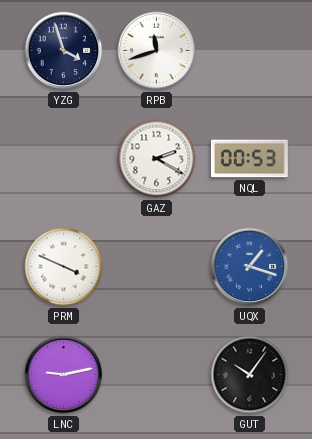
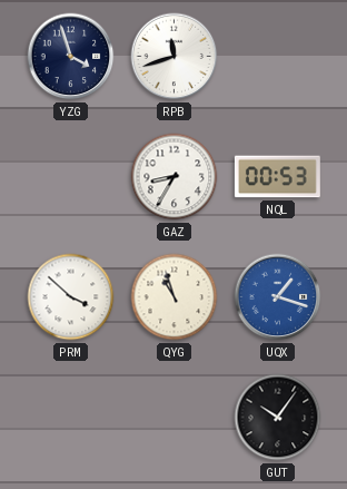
GAZ: 2:20 -> 8:35
PRM: 3:49 -> 3:52
QYG: none -> 10:57
LNC: 9:13 -> none
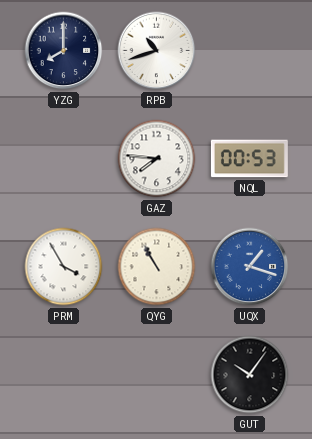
YZG: 3:57 -> 8:00
RPB: 11:42 -> 10:42
GAZ: 8:35 -> 7:46
PRM: 3:52 -> 3:55
QYG: 10:57 -> 10:55
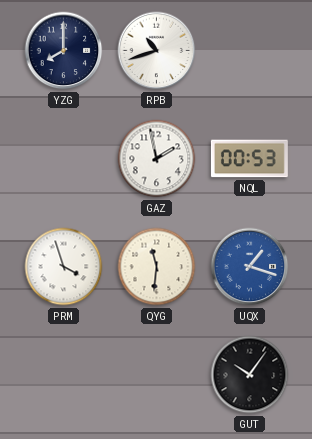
GAZ: 7:46 -> 1:58
PRM: 3:55 -> 3:57
QYG: 10:55 -> 11:31
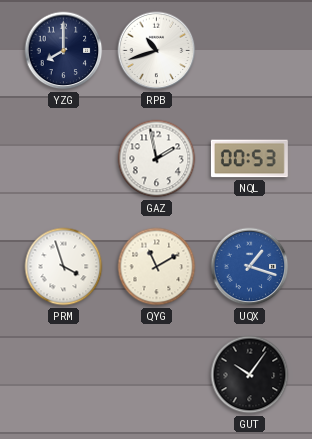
QYG: 11:31 -> 11:10
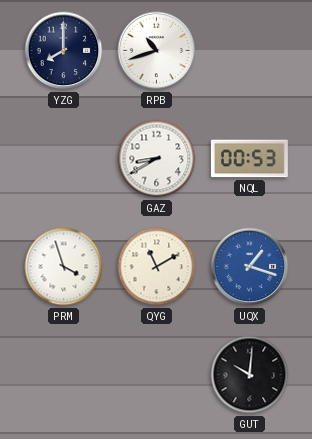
GAZ: 1:58 -> 8:40
GUT: 10:06 -> 10:01
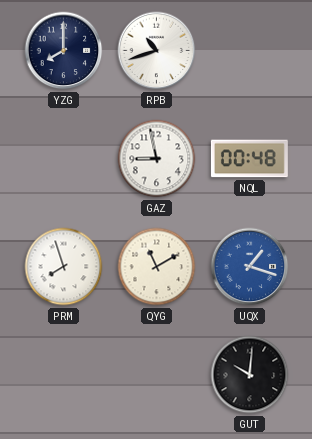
GAZ: 8:40 -> 8:58
NQL: 00:53 -> 00:48
PRM: 3:57 -> 7:57
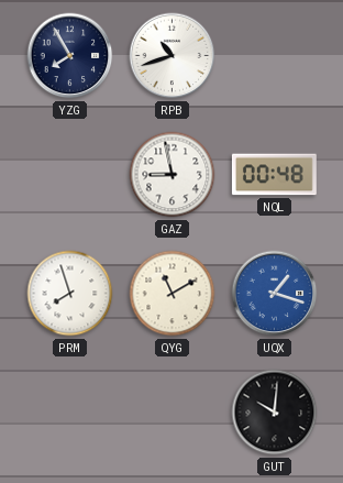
YZG: 8:00 -> 7:55
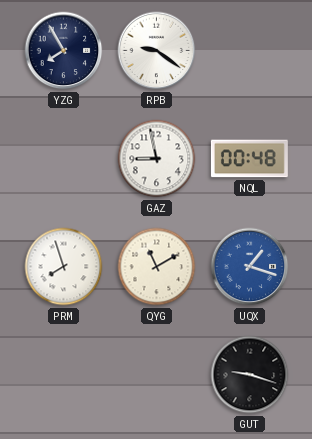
RPB: 10:42 -> 9:21
GUT: 10:01 -> 9:18
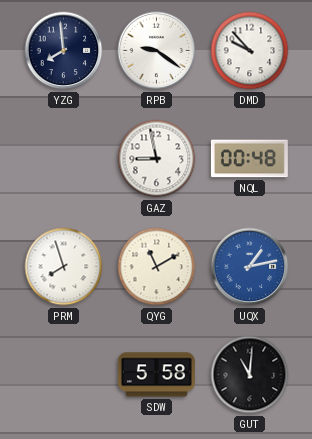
YZG: 7:55 -> 7:59
DMD: none -> 9:53
UQX: 1:18 -> 1:13
SDW: none -> 5:58
GUT: 9:18 -> 11:01
